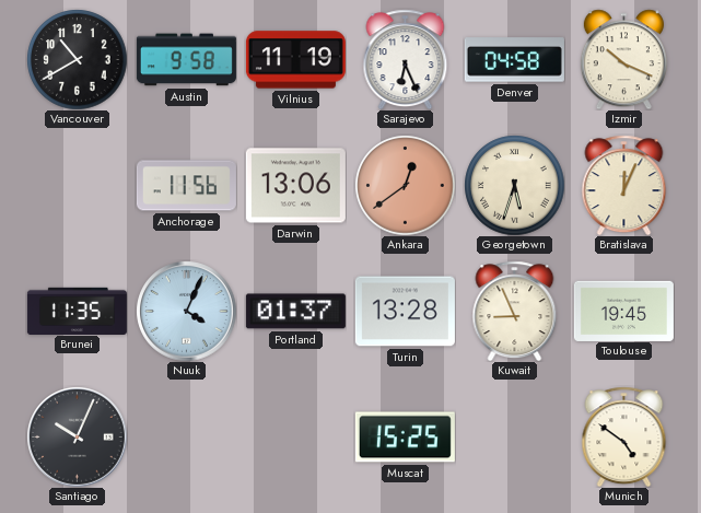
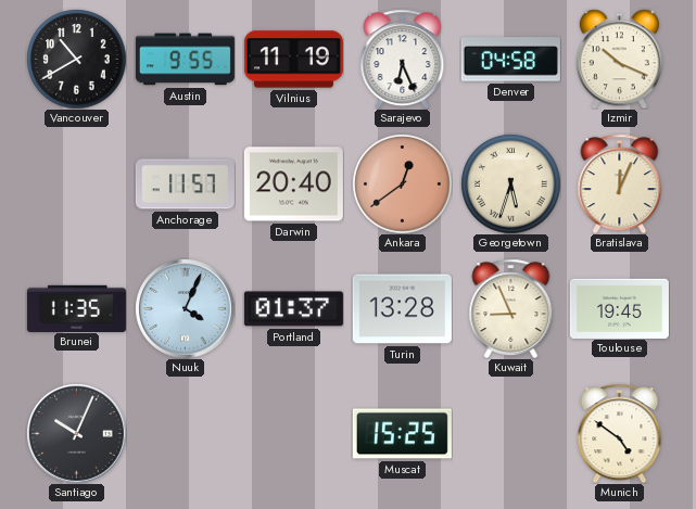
Austin: 9:58 -> 9:55
Anchorage: 11:56 -> 11:57
Darwin: 13:06 -> 20:40
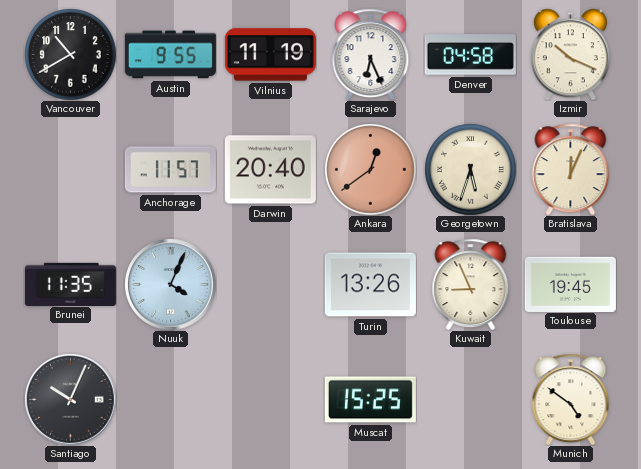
Portland: 01:37 -> none
Turin: 13:28 -> 13:26
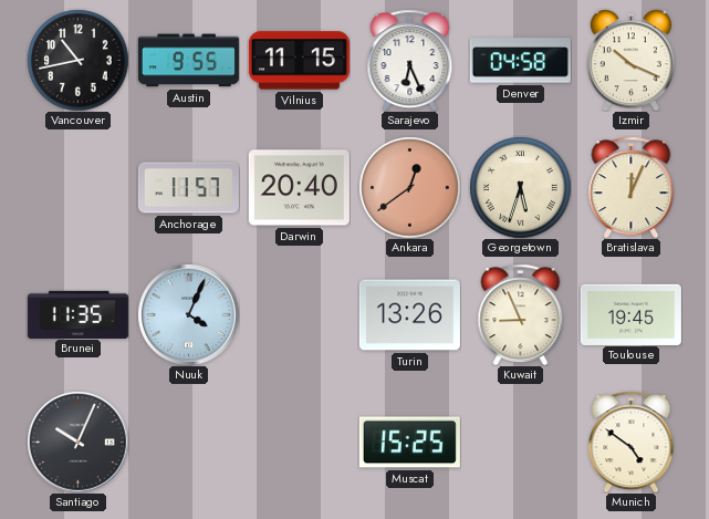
Vancouver: 10:40 -> 10:43
Vilnius: 11:19 -> 11:15
